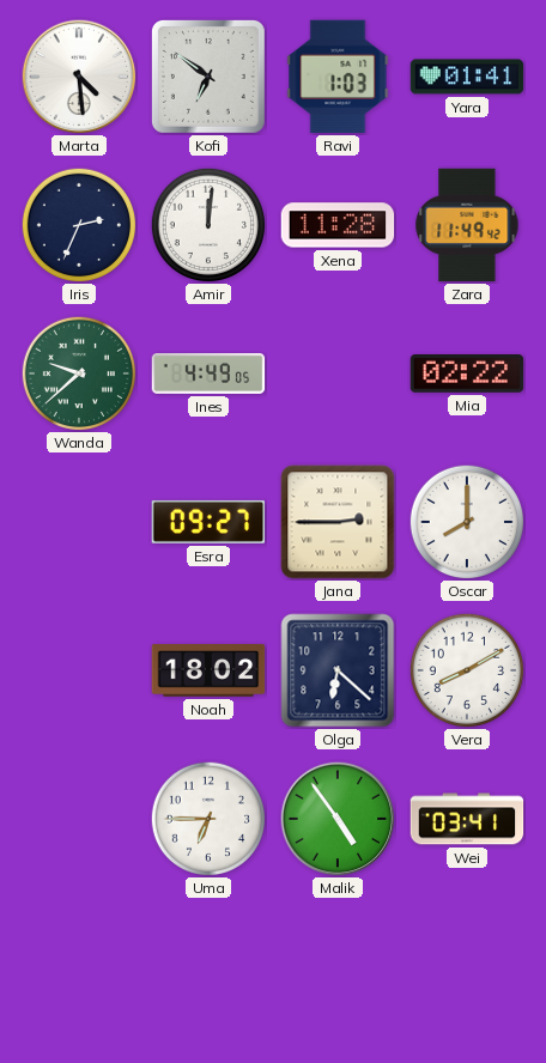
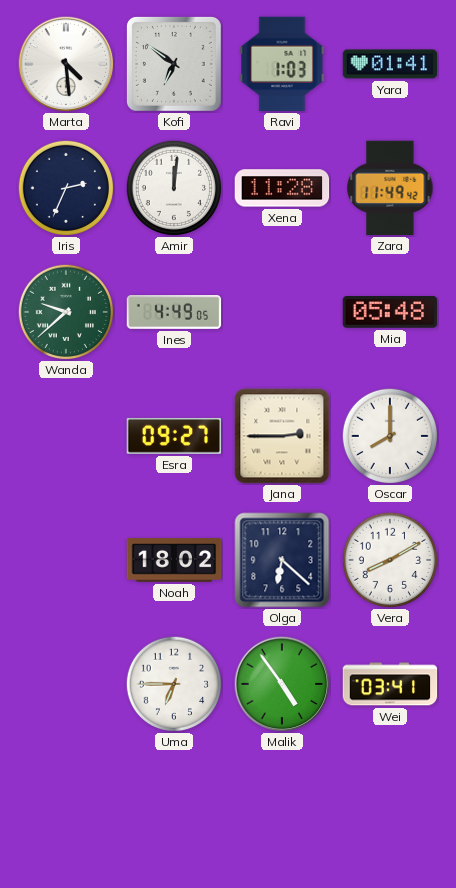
Mia: 02:22 -> 05:48
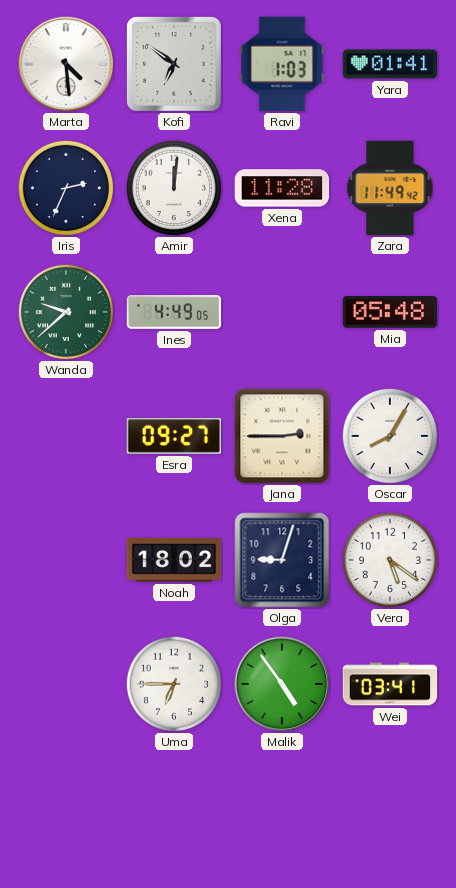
Oscar: 8:00 -> 8:05
Olga: 6:22 -> 9:03
Vera: 8:10 -> 5:21
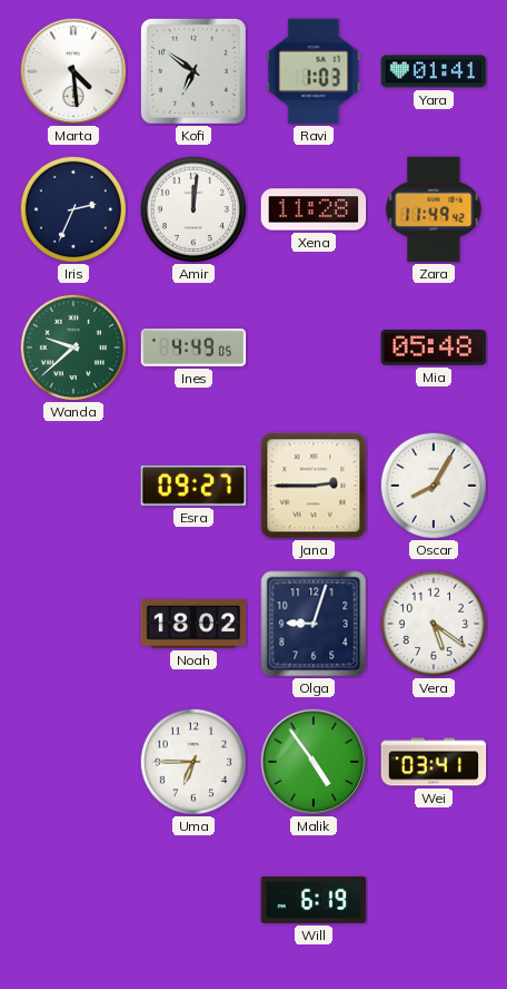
Will: none -> 6:19
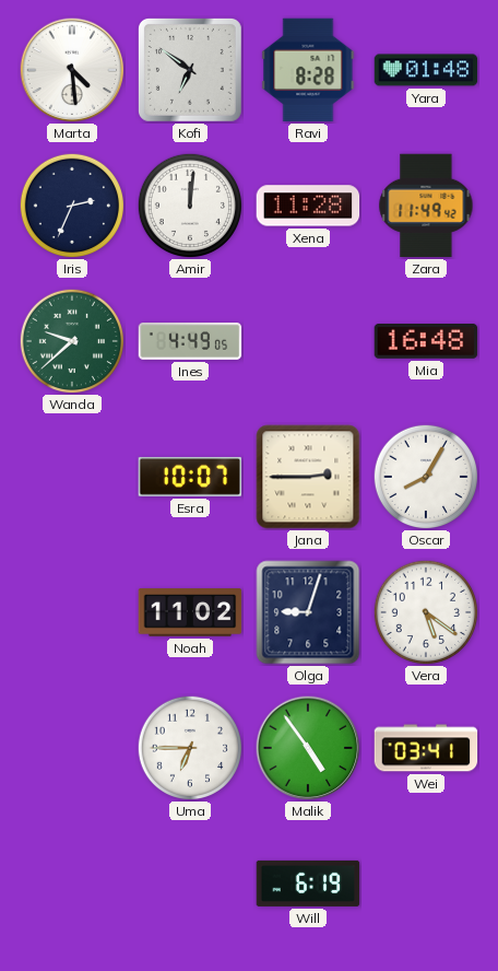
Ravi: 1:03 -> 8:28
Yara: 01:41 -> 01:48
Mia: 05:48 -> 16:48
Esra: 09:27 -> 10:07
Noah: 18:02 -> 11:02
